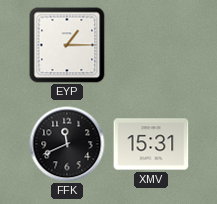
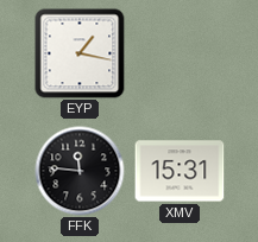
EYP: 1:15 -> 1:17
FFK: 11:41 -> 11:46
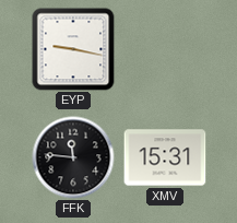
EYP: 1:17 -> 9:17
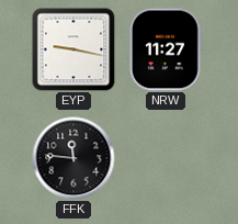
NRW: none -> 11:27
XMV: 15:31 -> none
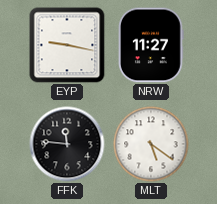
MLT: none -> 5:21
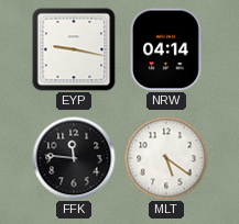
NRW: 11:27 -> 04:14
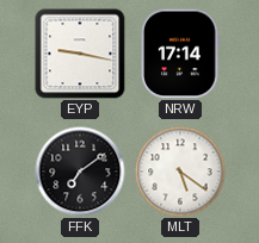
NRW: 04:14 -> 17:14
FFK: 11:46 -> 7:09
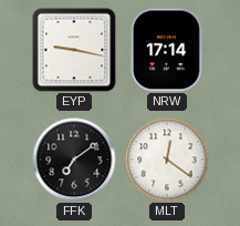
MLT: 5:21 -> 12:21
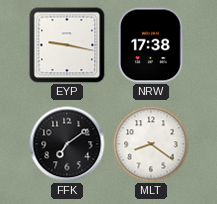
NRW: 17:14 -> 17:38
MLT: 12:21 -> 8:21
